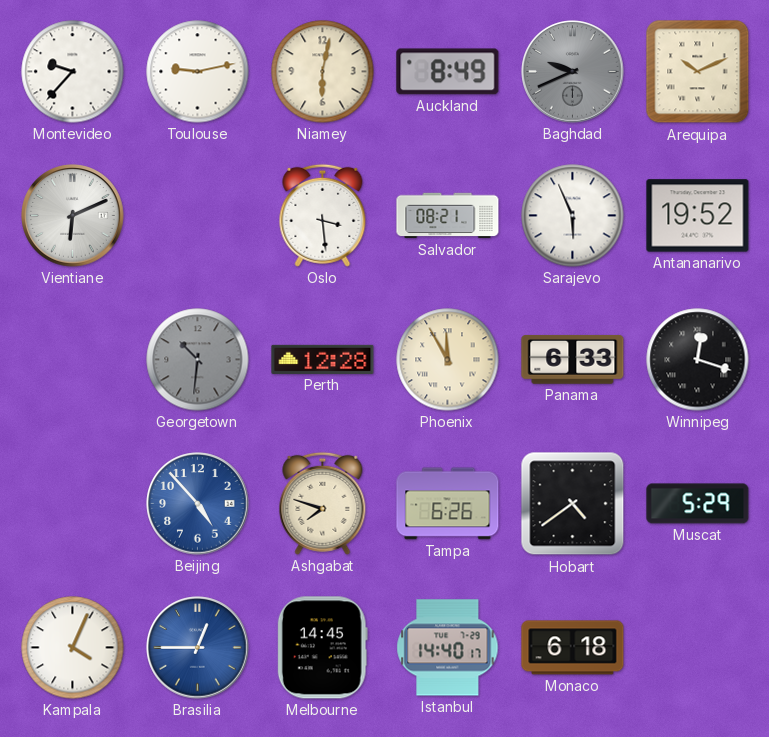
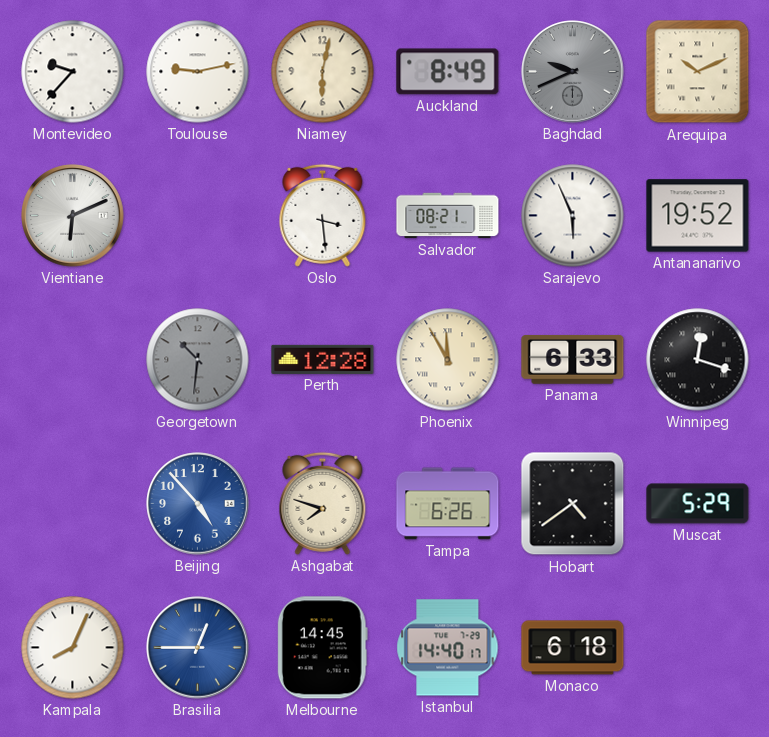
Kampala: 4:04 -> 8:04
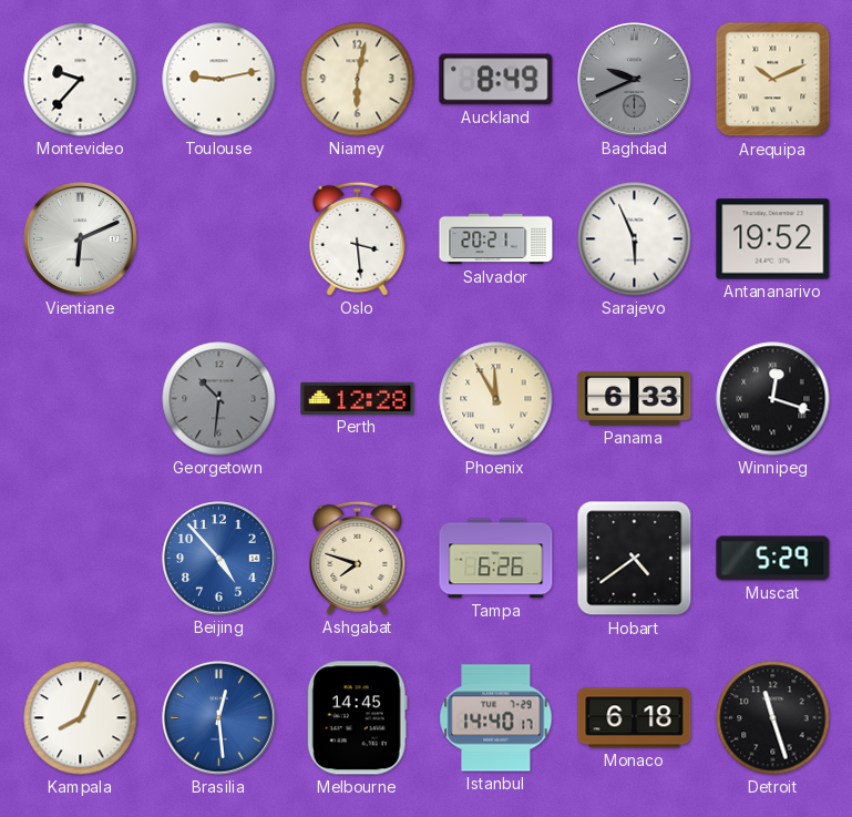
Salvador: 08:21 -> 20:21
Brasilia: 12:45 -> 12:29
Detroit: none -> 11:27
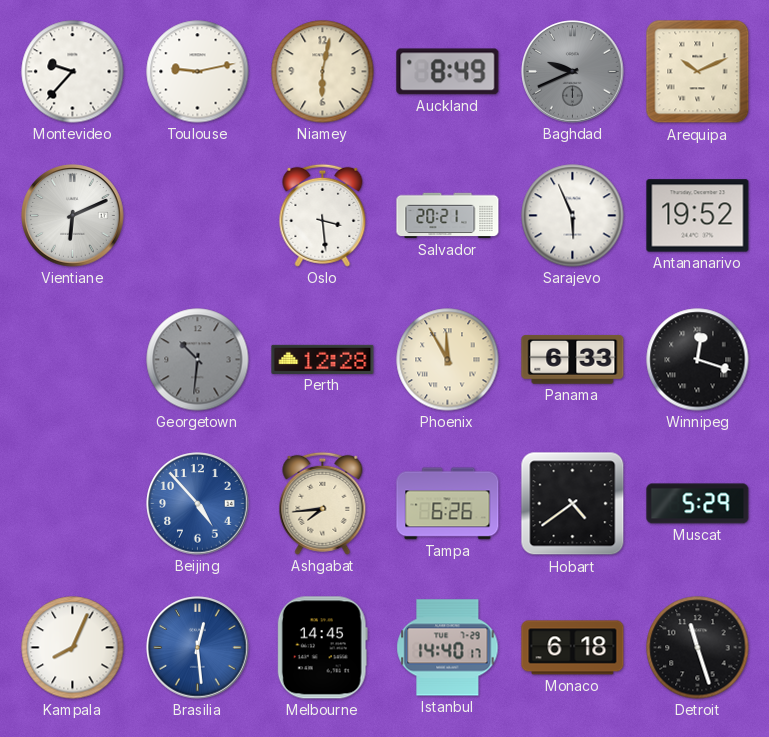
Ashgabat: 7:48 -> 7:44
